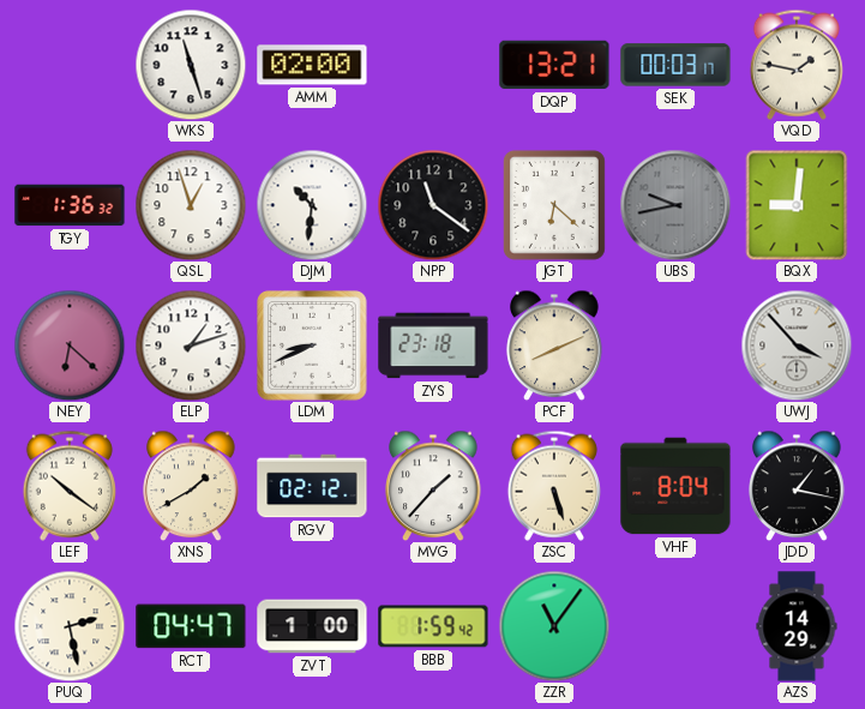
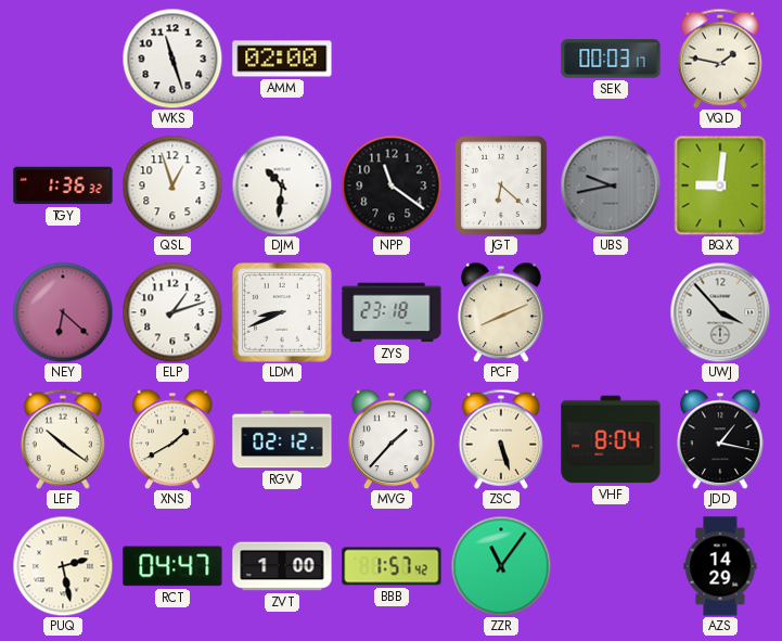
DQP: 13:21 -> none
BBB: 1:59 -> 1:57
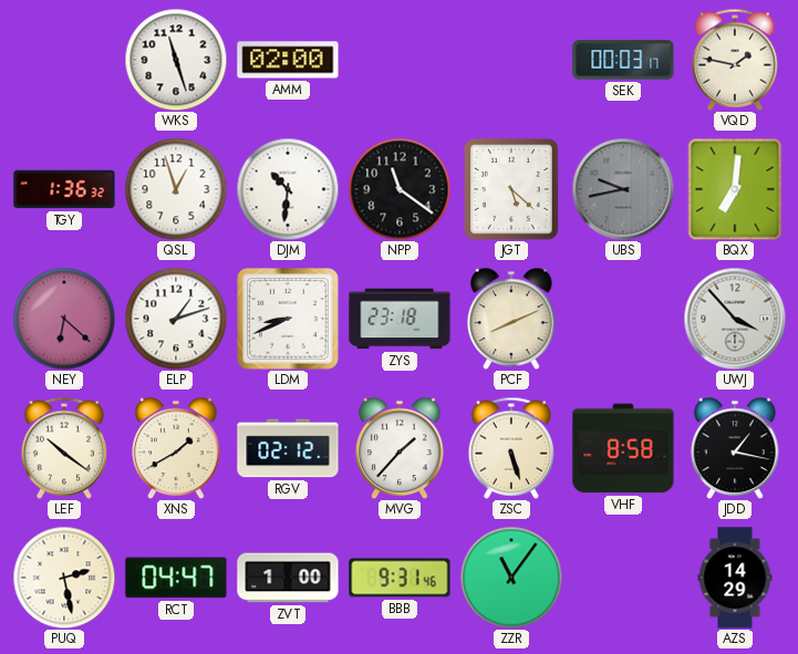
JGT: 6:22 -> 5:22
BQX: 9:01 -> 7:01
VHF: 8:04 -> 8:58
BBB: 1:57 -> 9:31
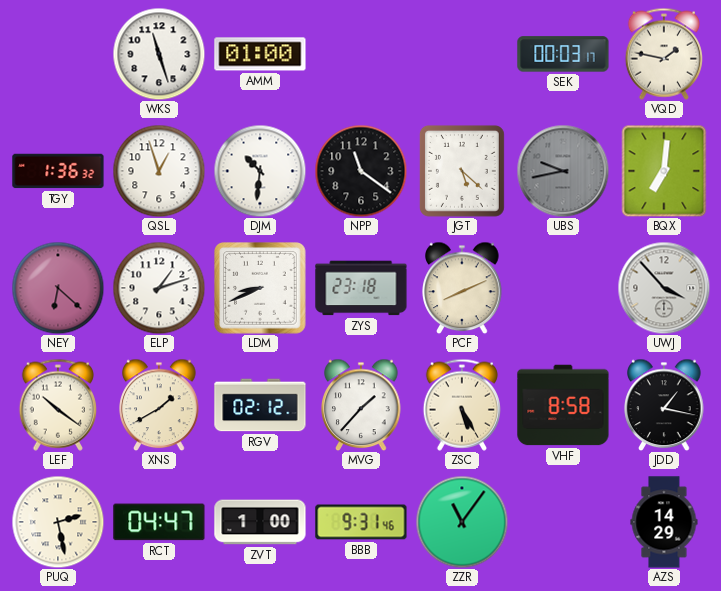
AMM: 02:00 -> 01:00
ZSC: 5:27 -> 5:25
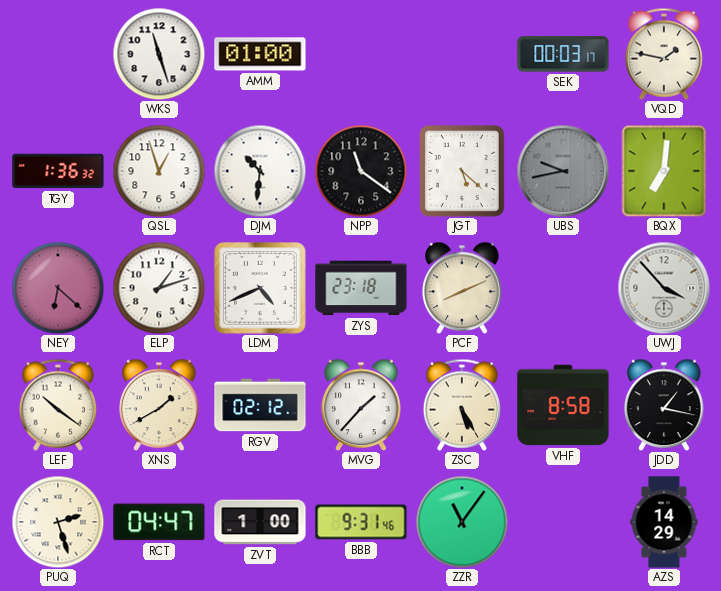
LDM: 8:41 -> 4:41
PUQ: 2:28 -> 2:27
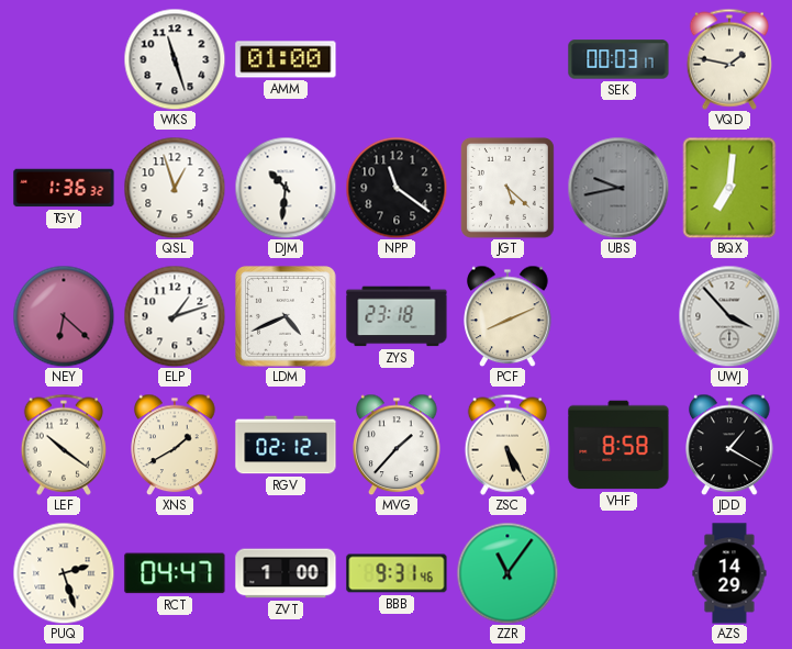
JDD: 1:17 -> 1:20
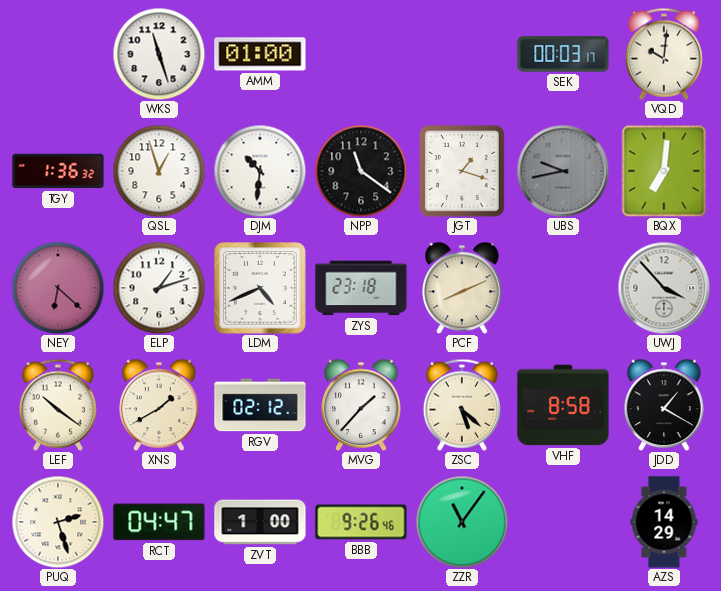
VQD: 1:47 -> 10:01
JGT: 5:22 -> 1:18
ZSC: 5:25 -> 5:22
BBB: 9:31 -> 9:26
